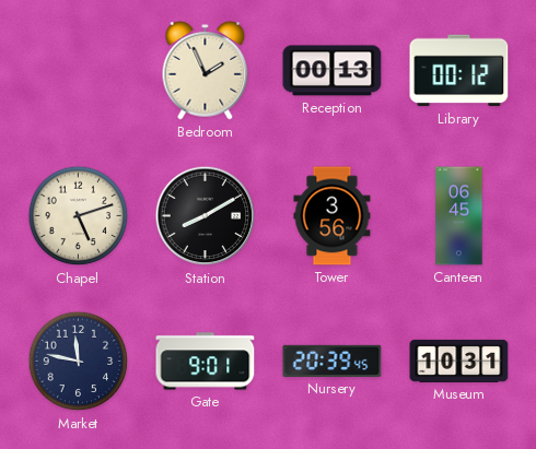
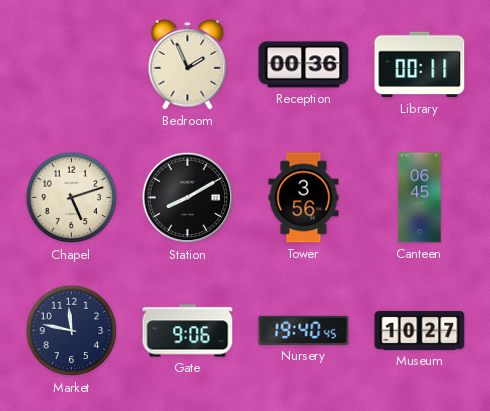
Reception: 00:13 -> 00:36
Library: 00:12 -> 00:11
Gate: 9:01 -> 9:06
Nursery: 20:39 -> 19:40
Museum: 10:31 -> 10:27
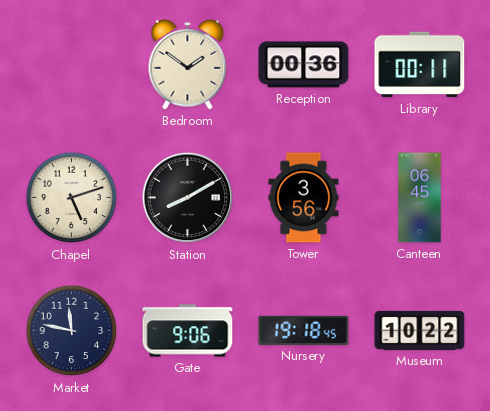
Bedroom: 1:56 -> 1:51
Nursery: 19:40 -> 19:18
Museum: 10:27 -> 10:22
